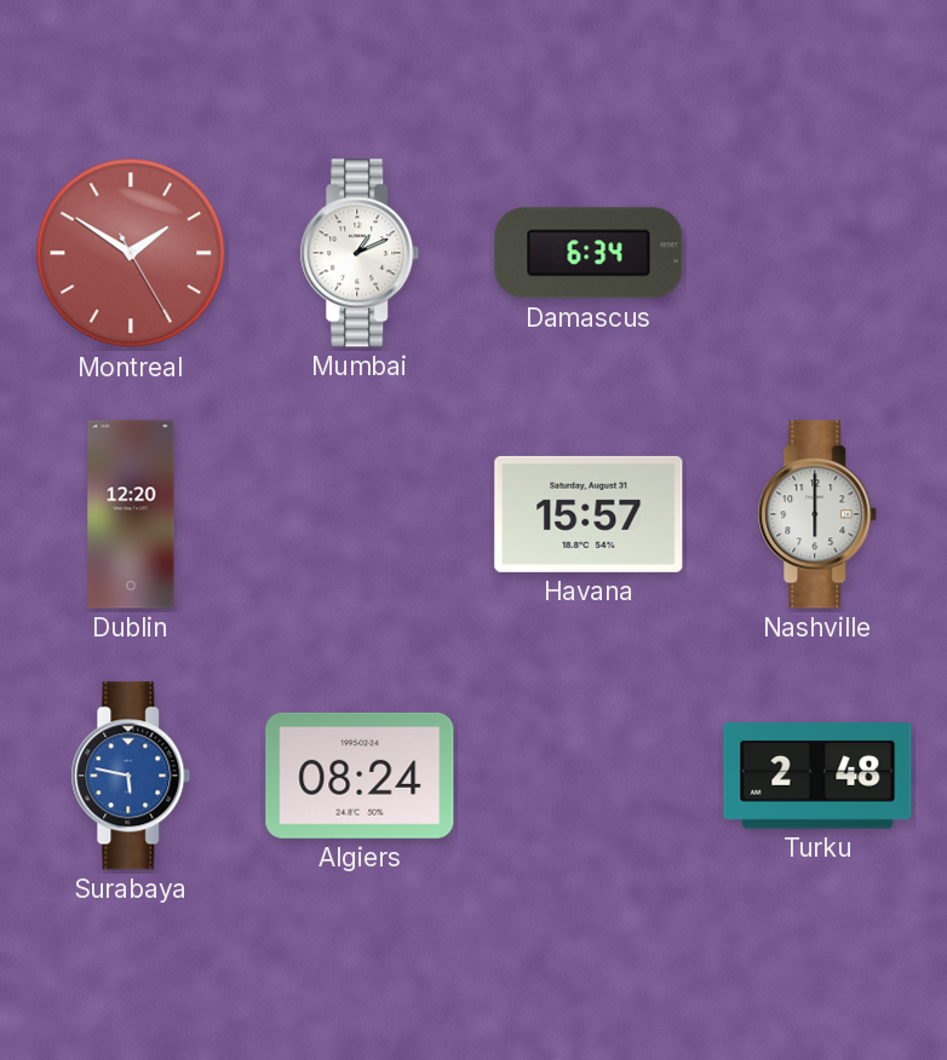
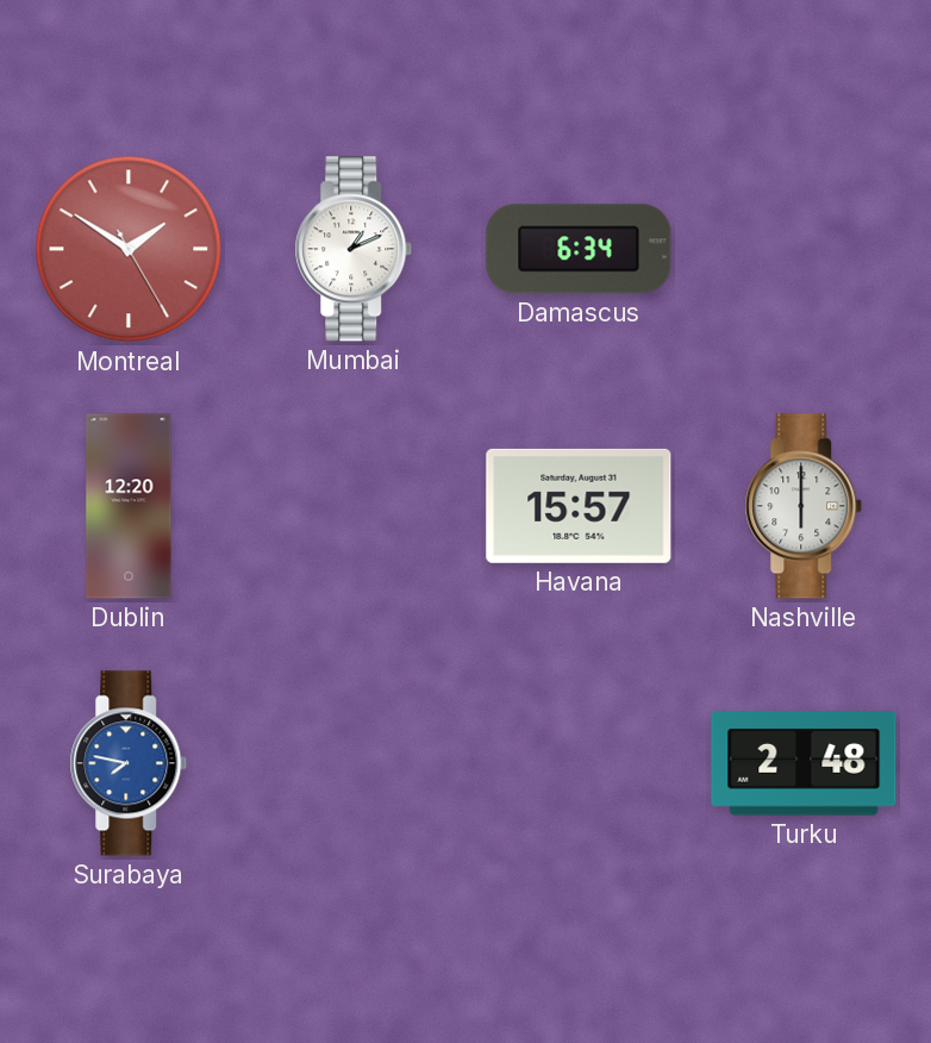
Surabaya: 5:47 -> 7:47
Algiers: 08:24 -> none
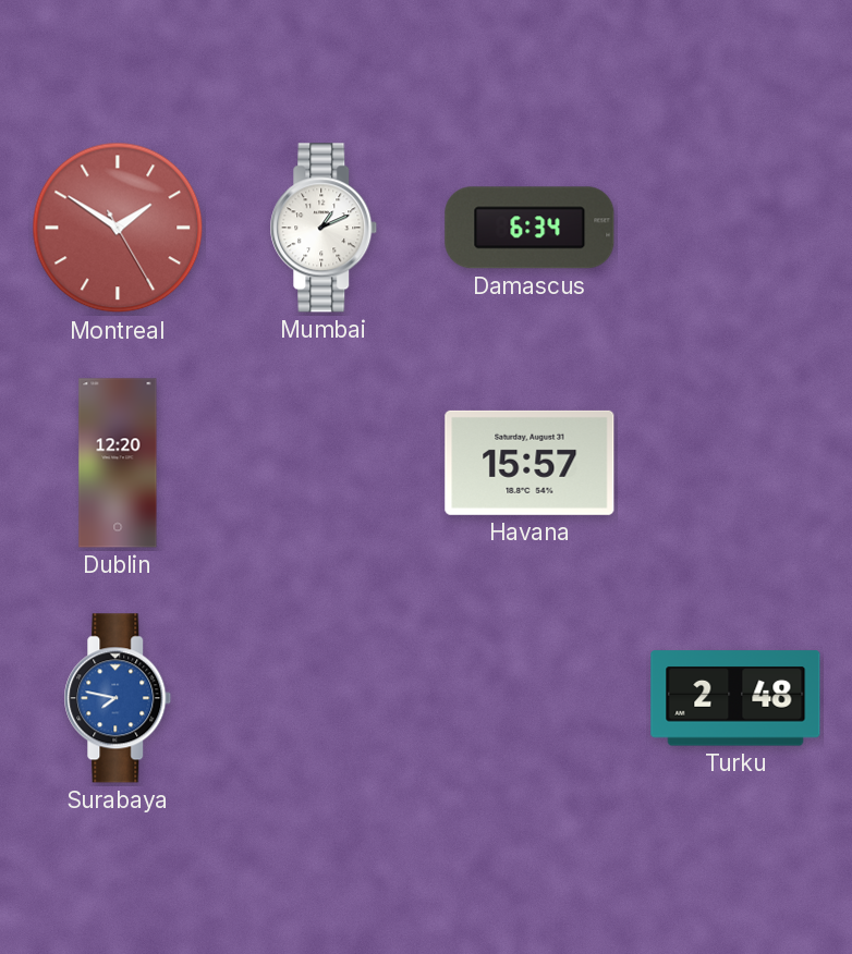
Nashville: 6:00 -> none
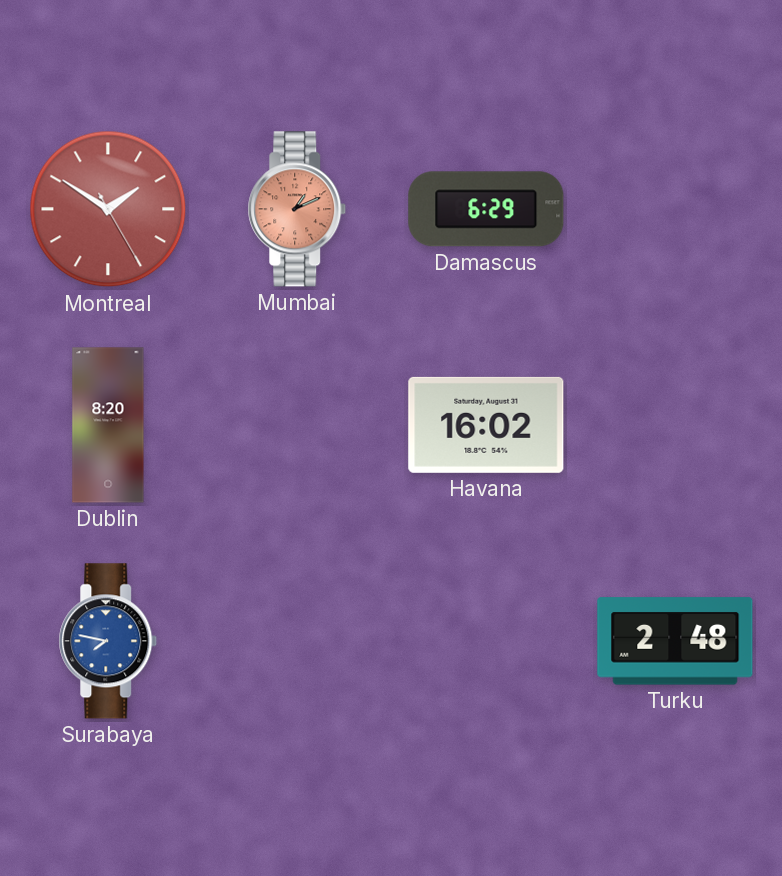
Mumbai dial: white -> salmon
Damascus: 6:34 -> 6:29
Dublin: 12:20 -> 8:20
Havana: 15:57 -> 16:02
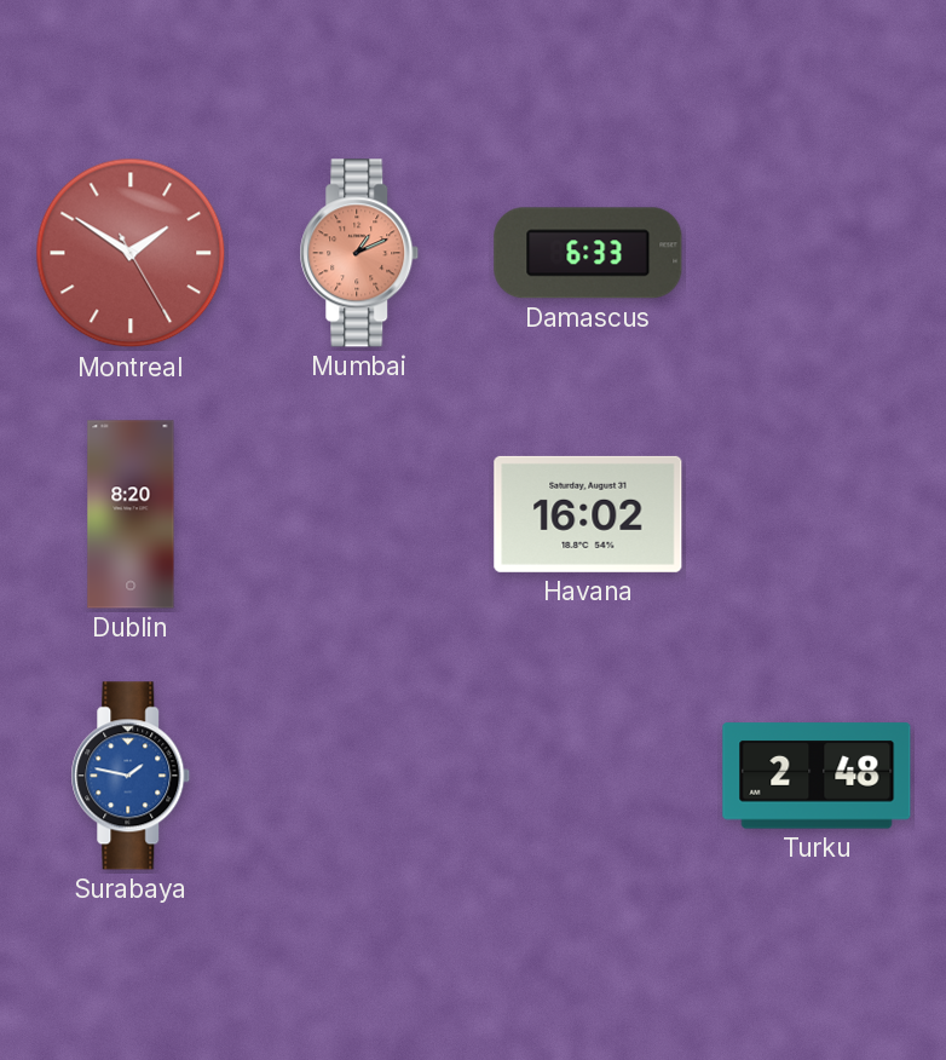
Damascus: 6:29 -> 6:33
Surabaya: 7:47 -> 1:47
